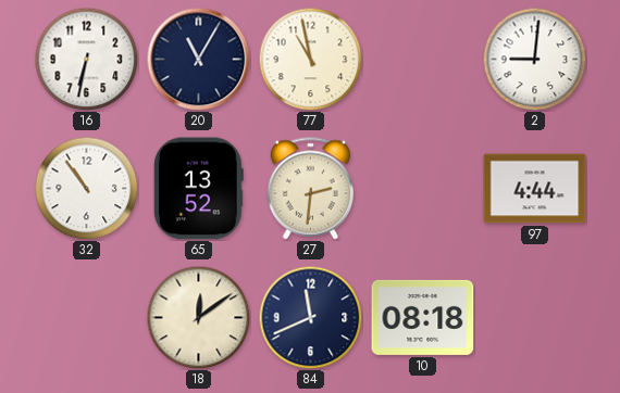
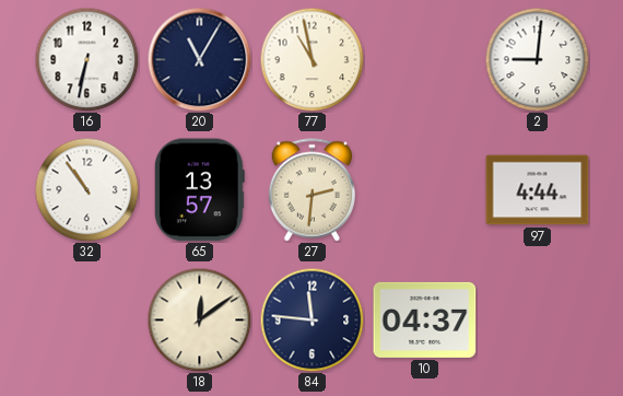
65: 13:52 -> 13:57
84: 11:41 -> 11:46
10: 08:18 -> 04:37
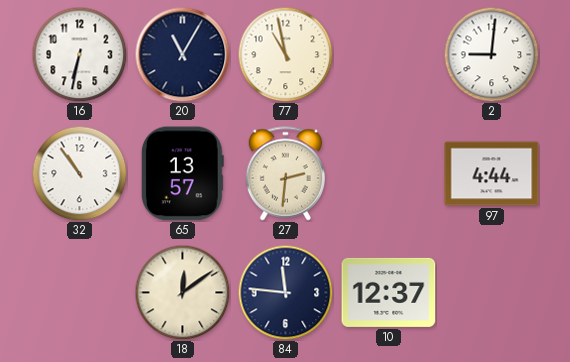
10: 04:37 -> 12:37
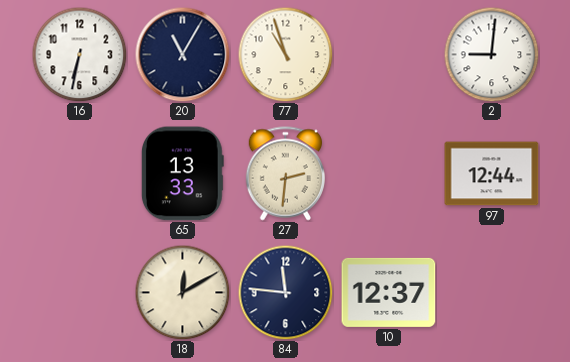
77: 10:58 -> 10:57
32: 10:54 -> none
65: 13:57 -> 13:33
97: 4:44 -> 12:44
18: 12:09 -> 12:10
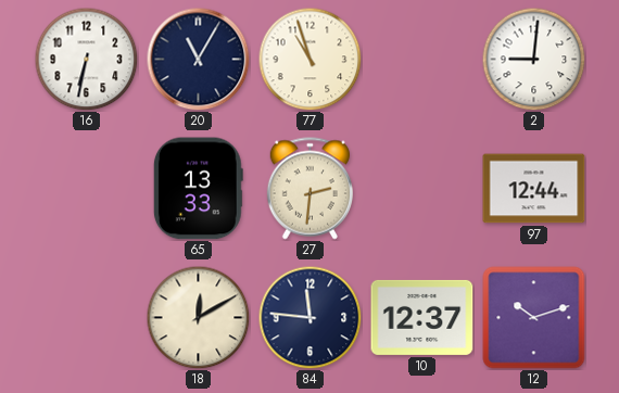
12: none -> 10:12
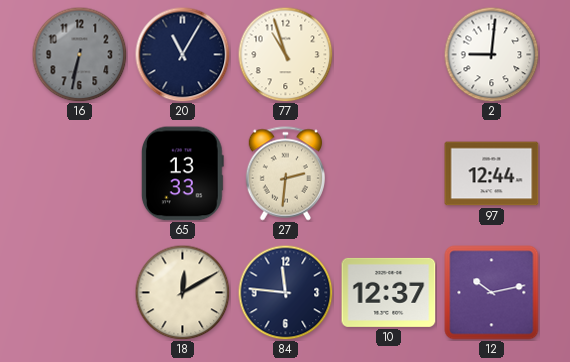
16 dial: white -> grey
12: 10:12 -> 10:13
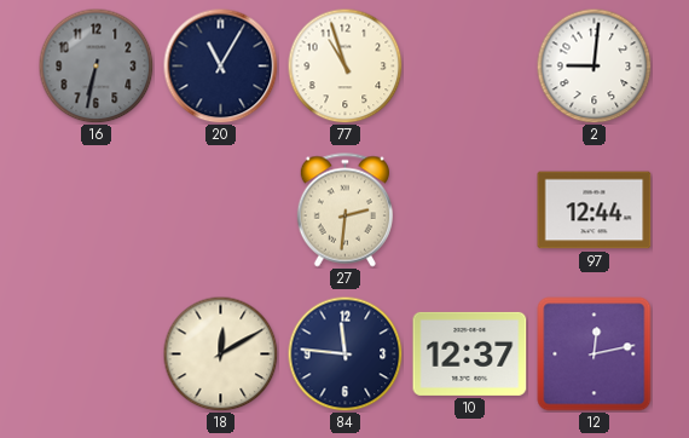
65: 13:33 -> none
12: 10:13 -> 12:13
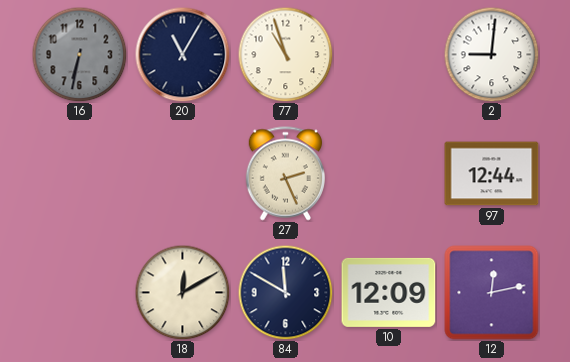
27: 2:31 -> 2:26
84: 11:46 -> 11:50
10: 12:37 -> 12:09
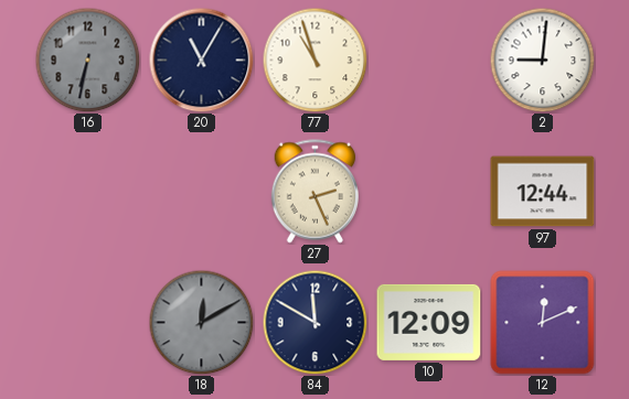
18 dial: cream -> grey
12: 12:13 -> 12:11
